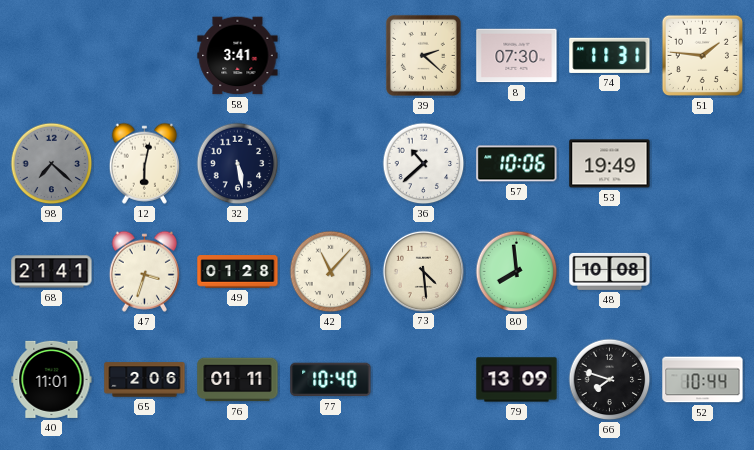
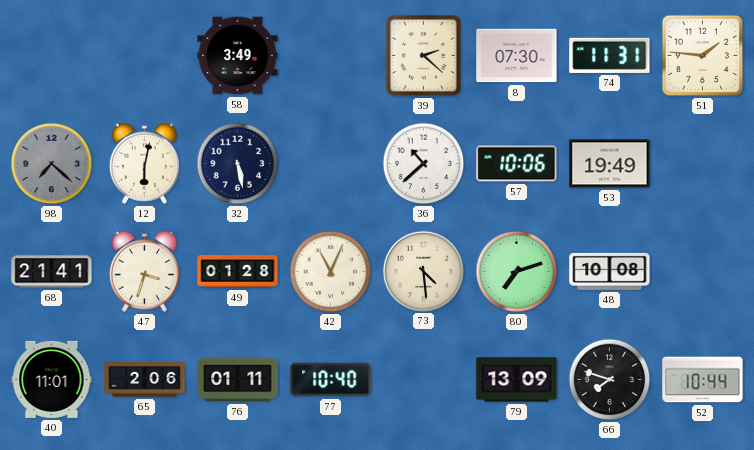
58: 3:41 -> 3:49
42: 11:07 -> 11:04
80: 7:59 -> 7:12
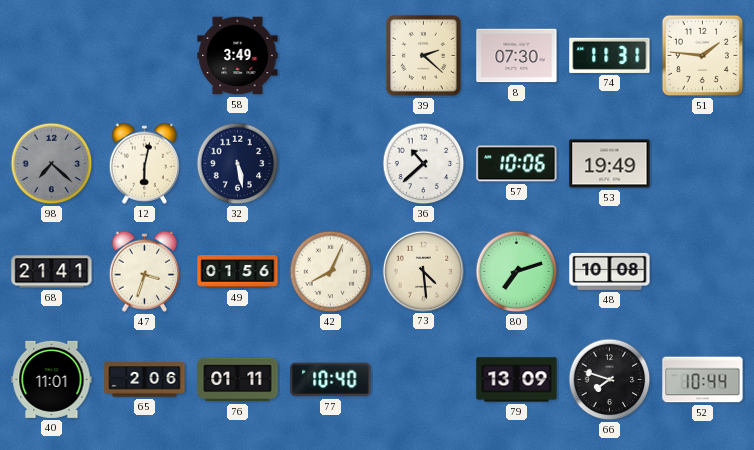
49: 01:28 -> 01:56
42: 11:04 -> 8:04
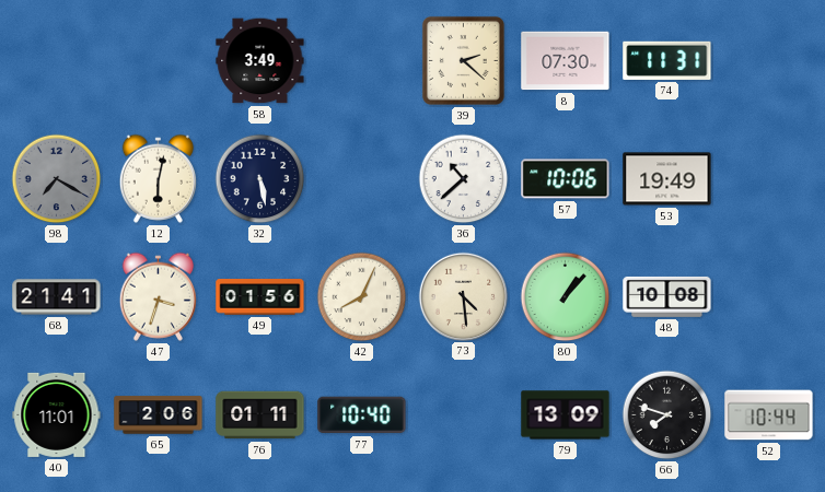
51: 1:46 -> none
98: 7:22 -> 7:20
80: 7:12 -> 1:07
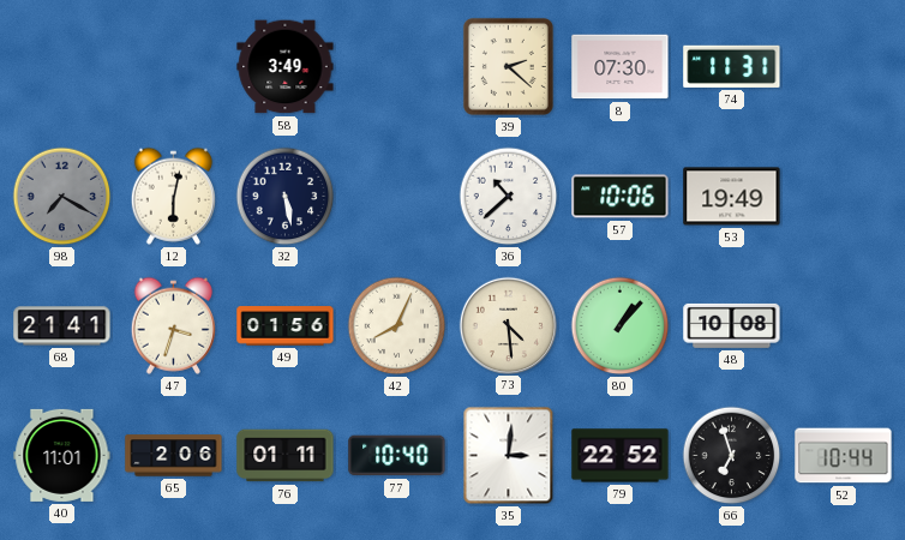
35: none -> 3:01
79: 13:09 -> 22:52
66: 7:48 -> 6:57
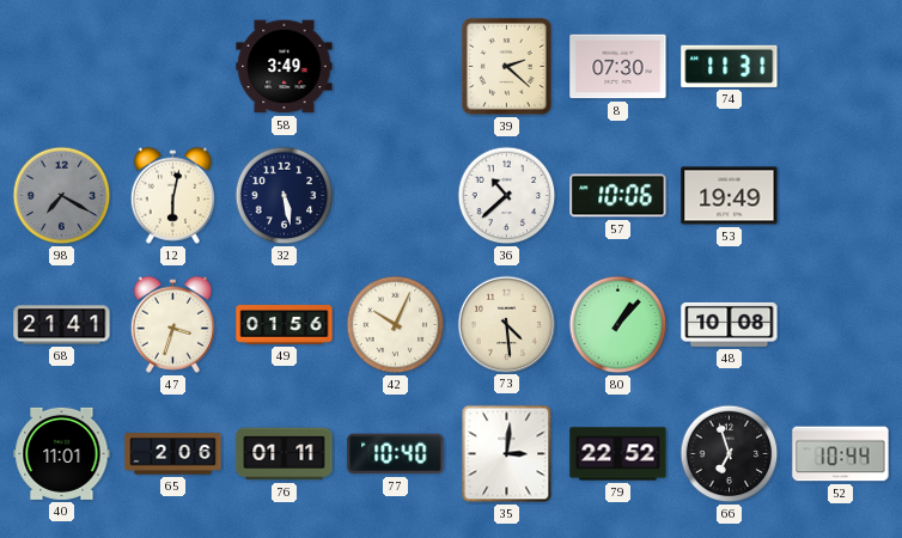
42: 8:04 -> 10:04
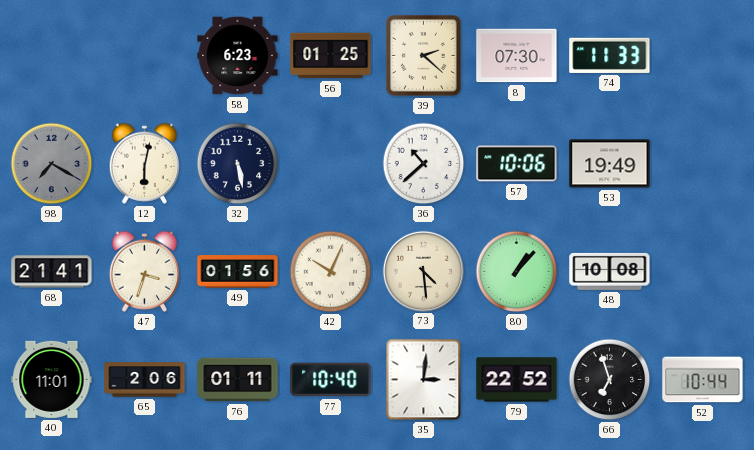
58: 3:49 -> 6:23
56: none -> 01:25
74: 11:31 -> 11:33
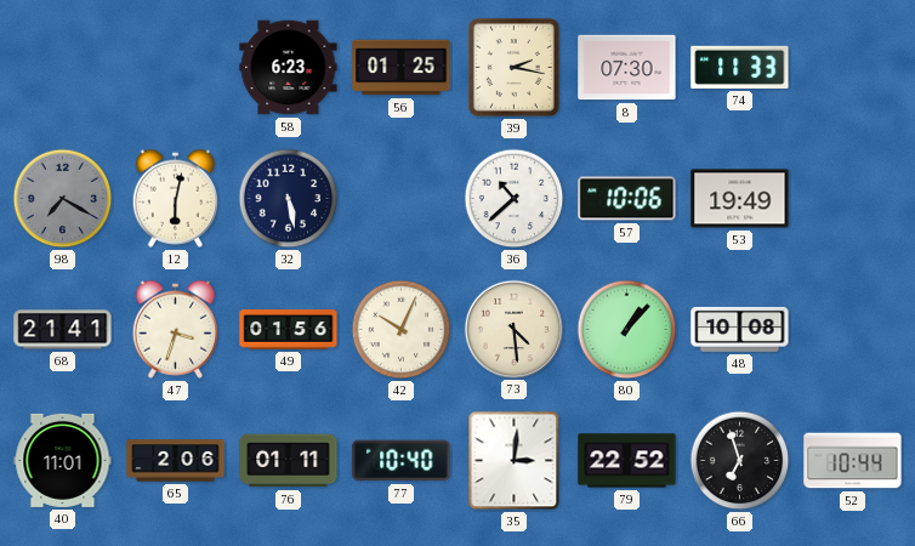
39: 2:22 -> 2:17
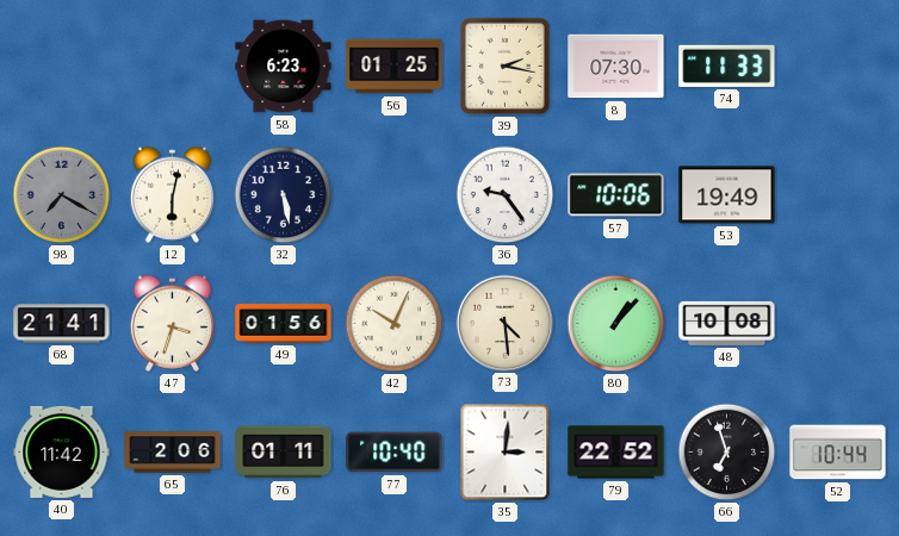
36: 10:38 -> 9:24
40: 11:01 -> 11:42
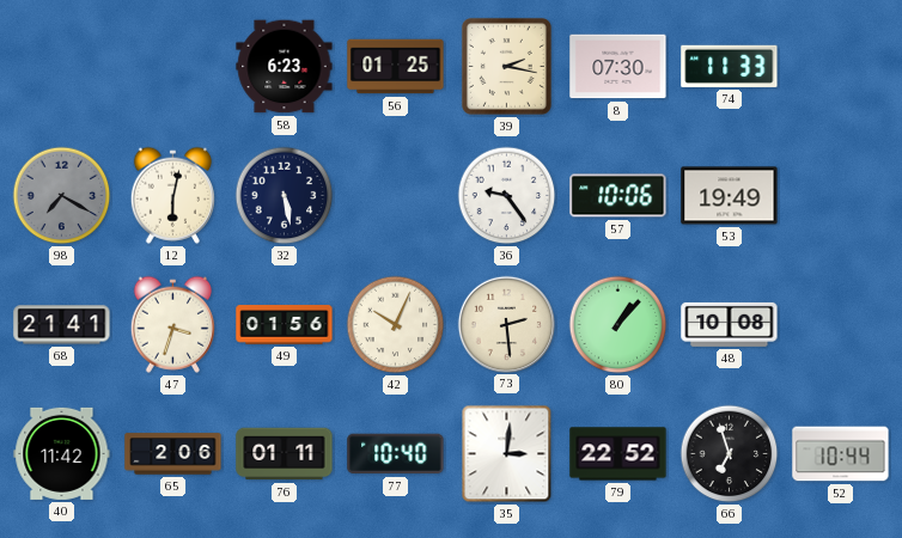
73: 4:29 -> 2:29
